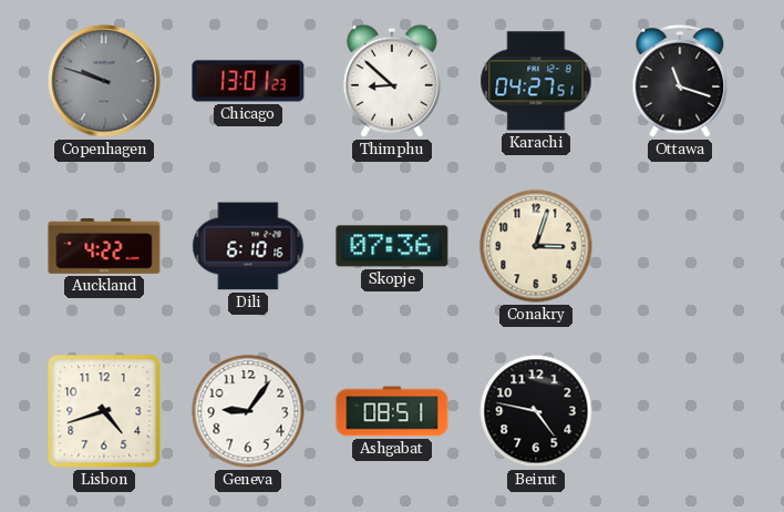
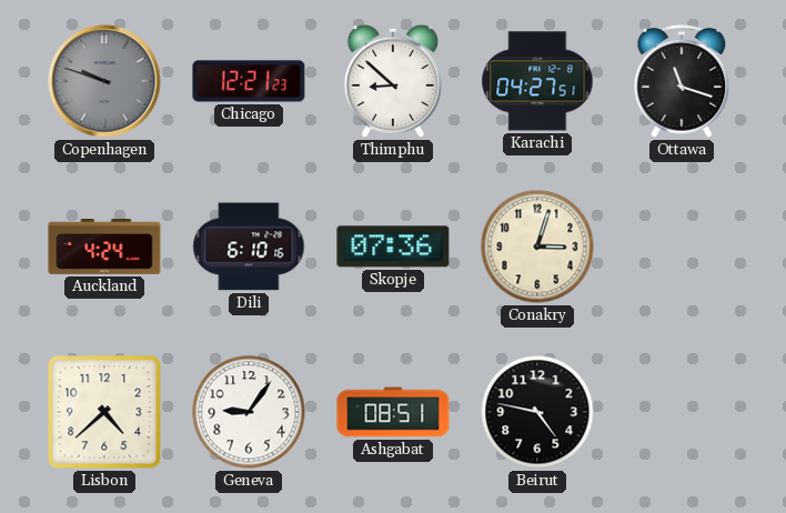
Chicago: 13:01 -> 12:21
Auckland: 4:22 -> 4:24
Lisbon: 4:42 -> 4:38
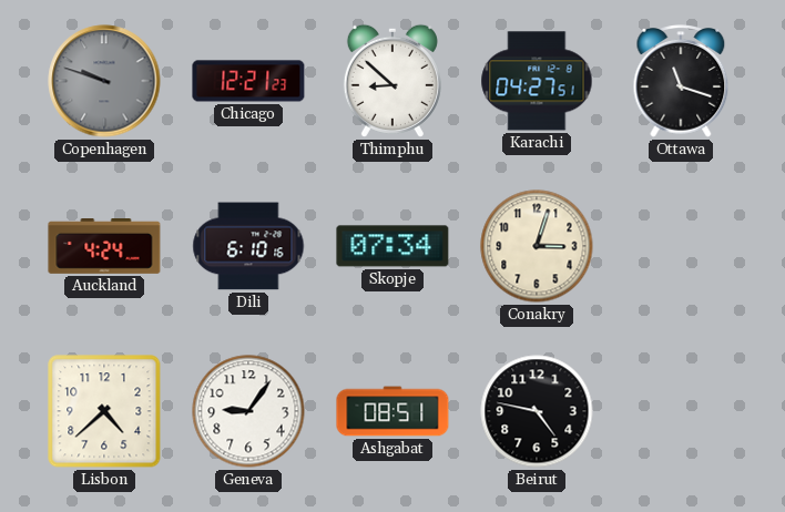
Skopje: 07:36 -> 07:34
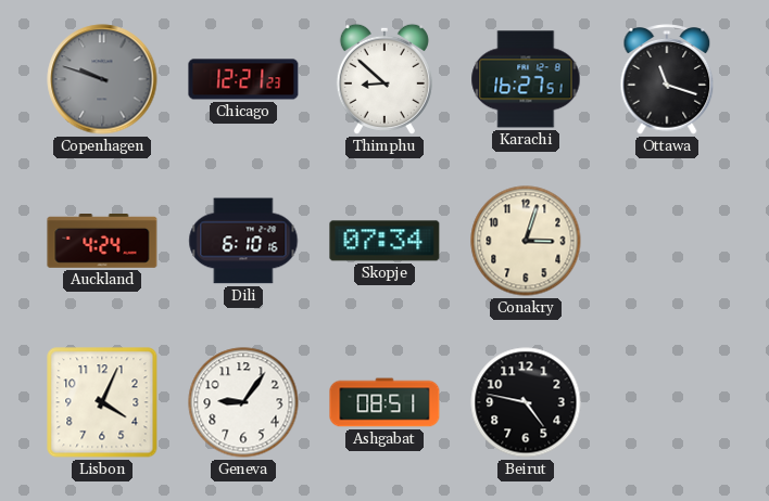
Karachi: 04:27 -> 16:27
Lisbon: 4:38 -> 4:04
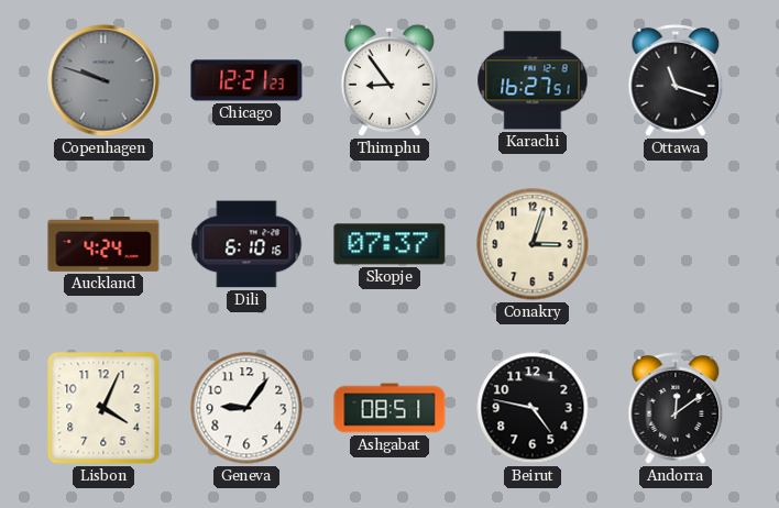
Thimphu: 8:52 -> 8:54
Skopje: 07:34 -> 07:37
Andorra: none -> 12:09
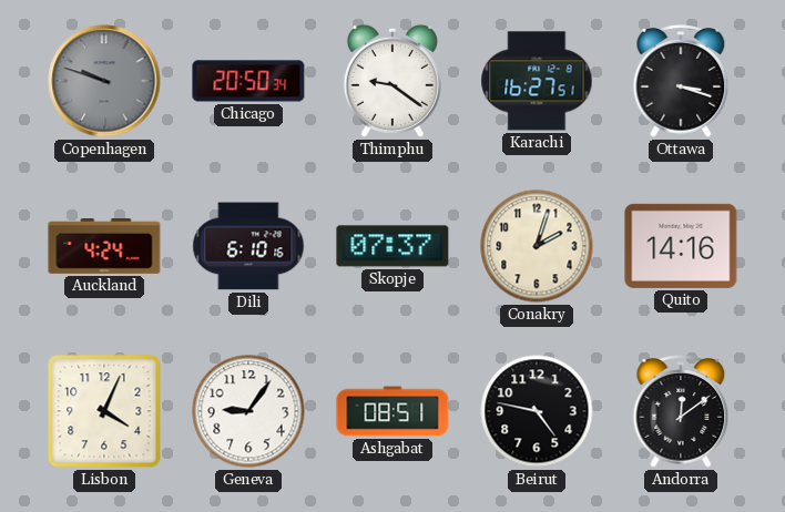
Chicago: 12:21 -> 20:50
Thimphu: 8:54 -> 9:21
Ottawa: 11:18 -> 3:18
Conakry: 3:03 -> 2:03
Quito: none -> 14:16
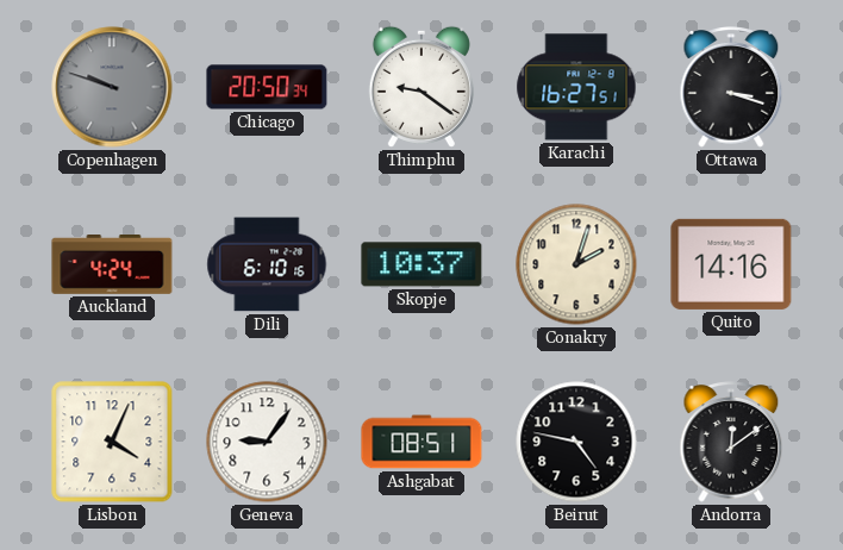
Skopje: 07:37 -> 10:37
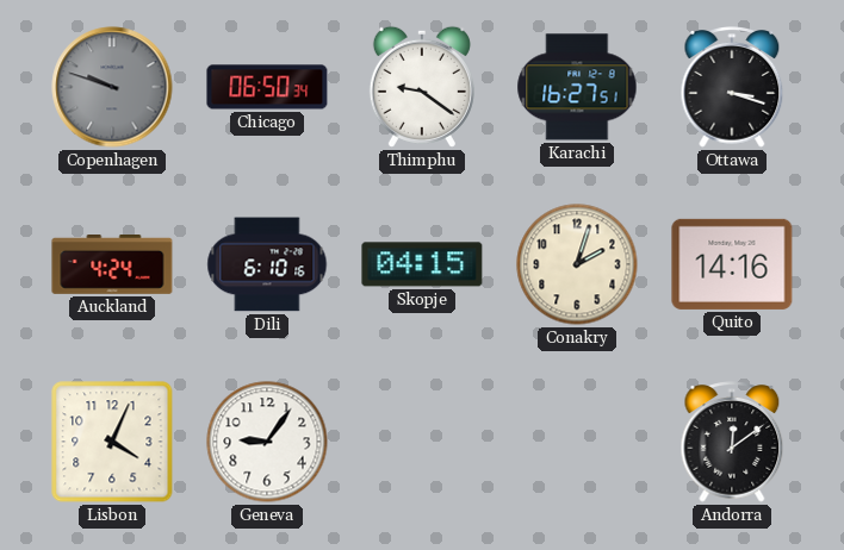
Chicago: 20:50 -> 06:50
Skopje: 10:37 -> 04:15
Ashgabat: 08:51 -> none
Beirut: 4:47 -> none
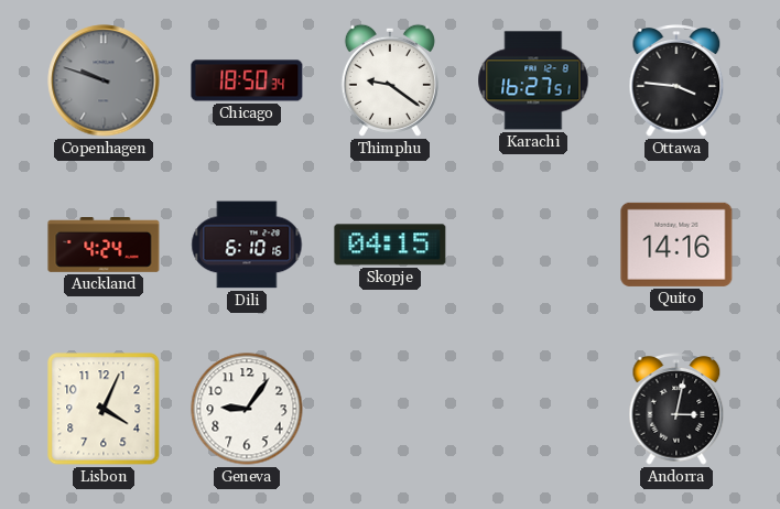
Chicago: 06:50 -> 18:50
Ottawa: 3:18 -> 3:46
Conakry: 2:03 -> none
Andorra: 12:09 -> 3:02
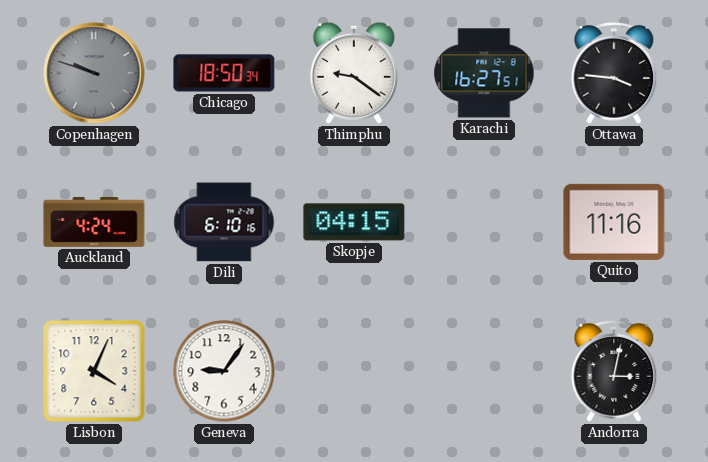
Quito: 14:16 -> 11:16
